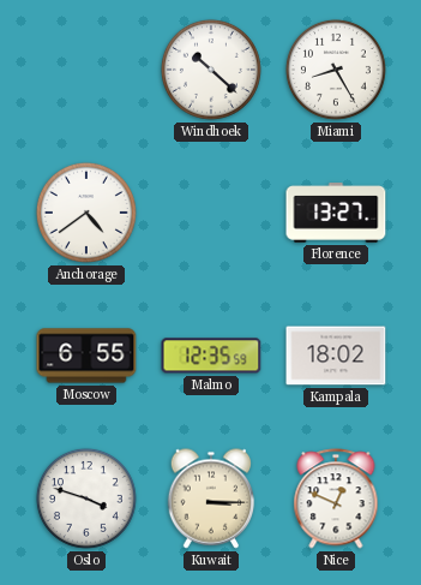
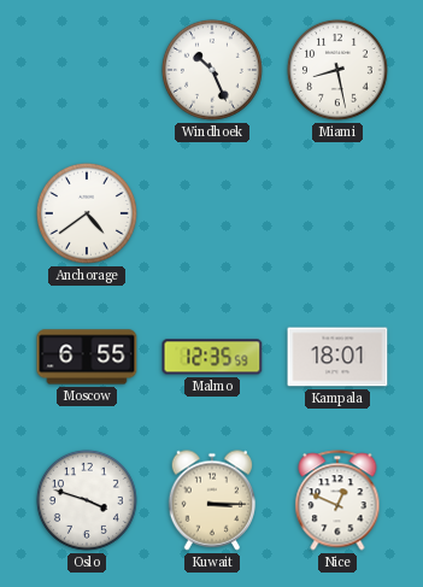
Windhoek: 10:22 -> 10:26
Miami: 8:25 -> 8:28
Florence: 13:27 -> none
Kampala: 18:02 -> 18:01
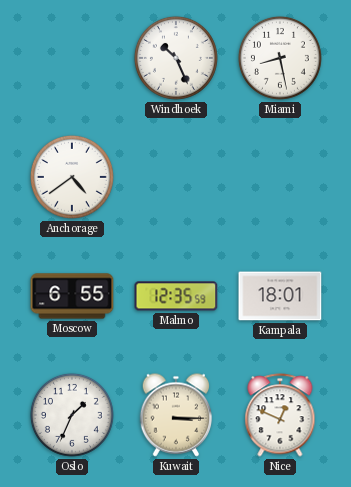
Oslo: 3:48 -> 1:34
